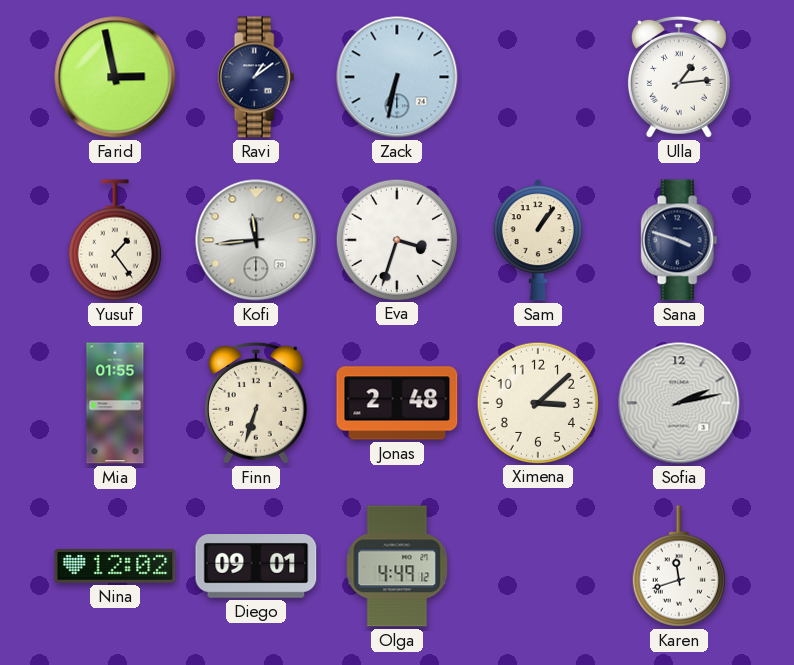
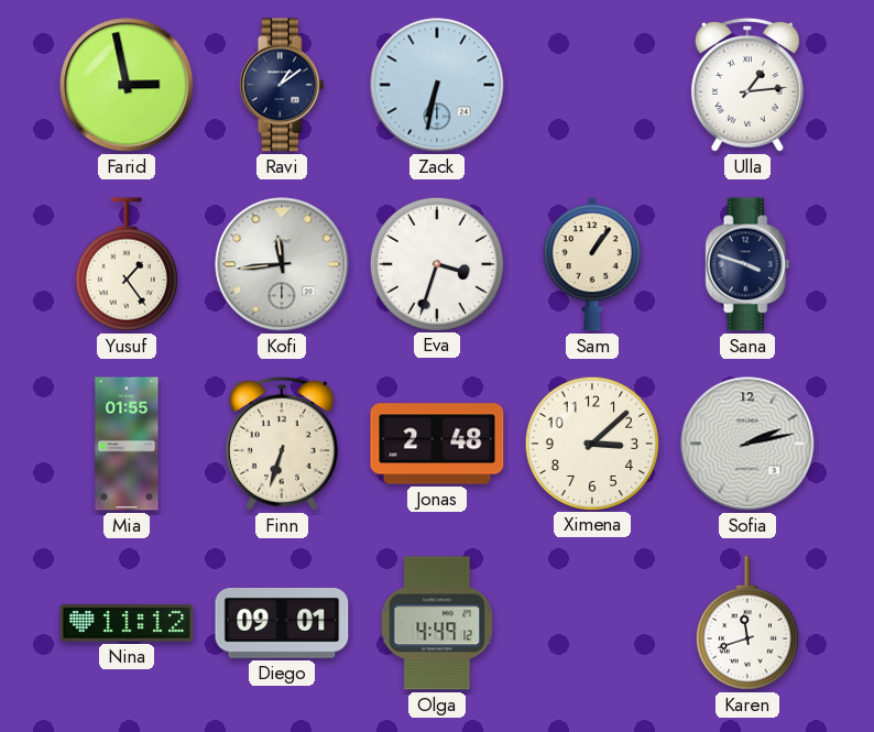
Nina: 12:02 -> 11:12
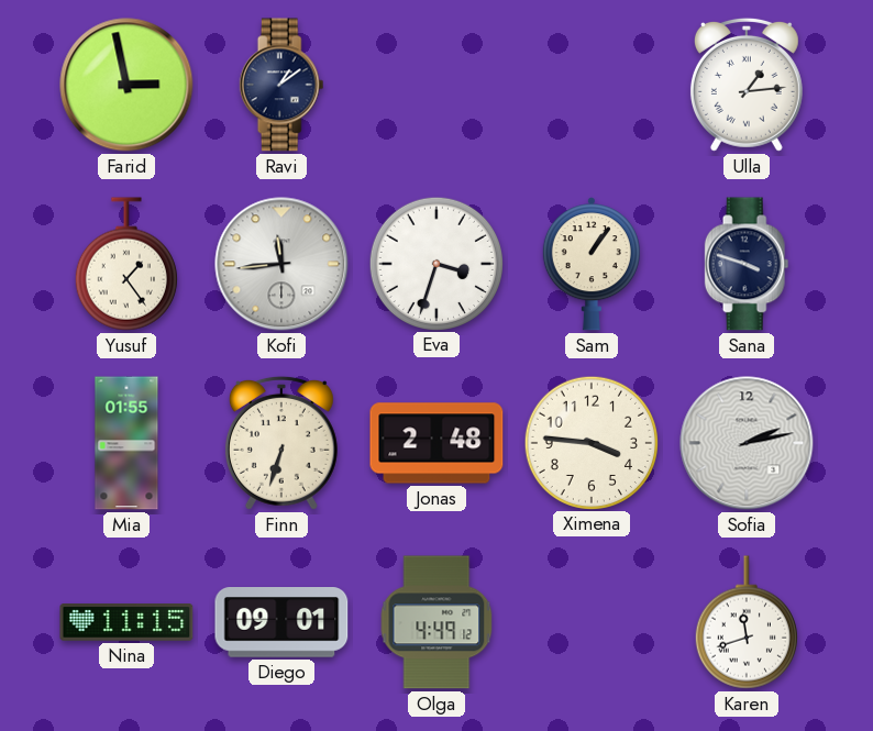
Zack: 6:32 -> none
Ximena: 3:08 -> 3:46
Nina: 11:12 -> 11:15
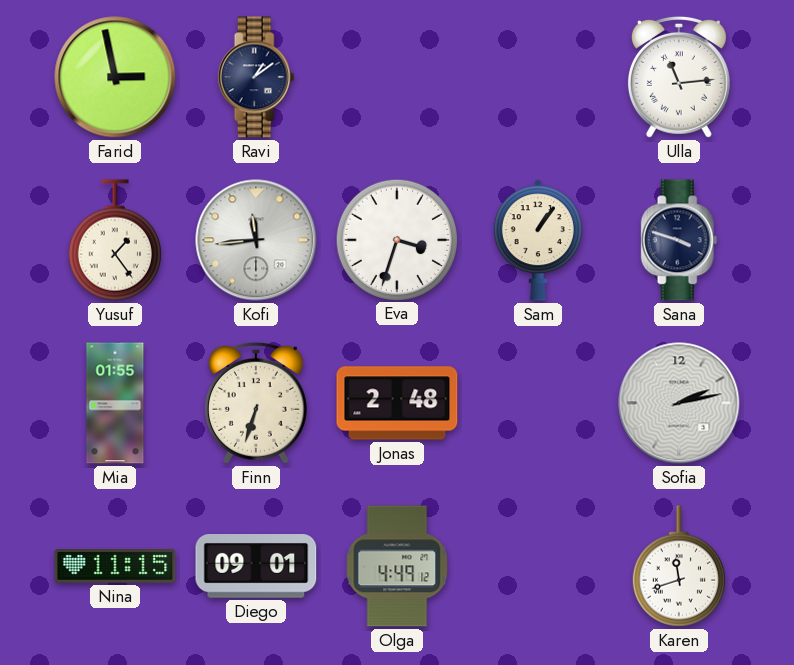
Ulla: 1:14 -> 11:14
Ximena: 3:46 -> none
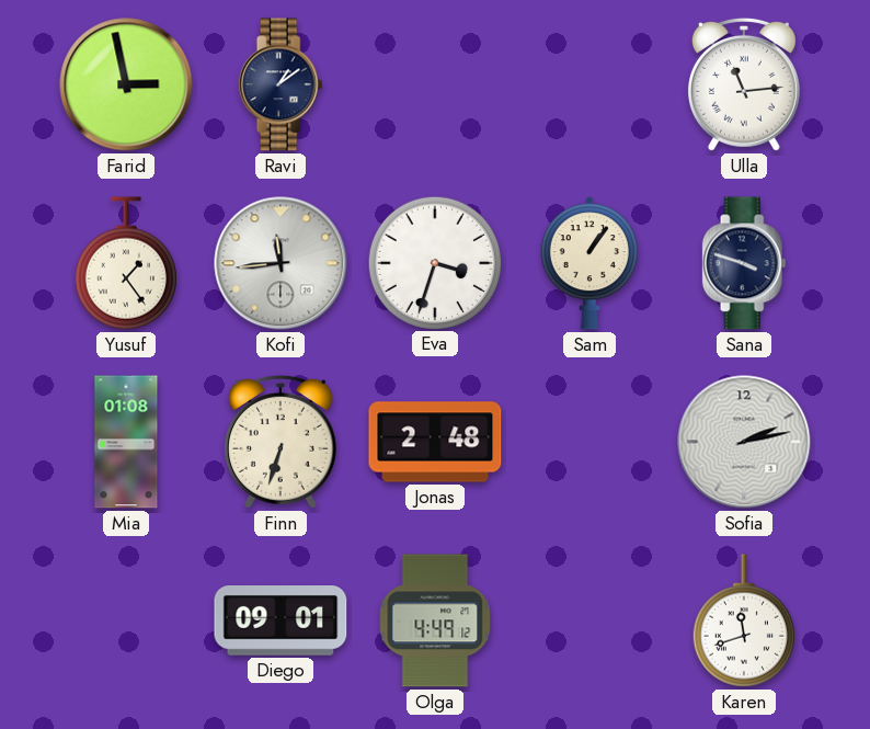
Mia: 01:55 -> 01:08
Nina: 11:15 -> none
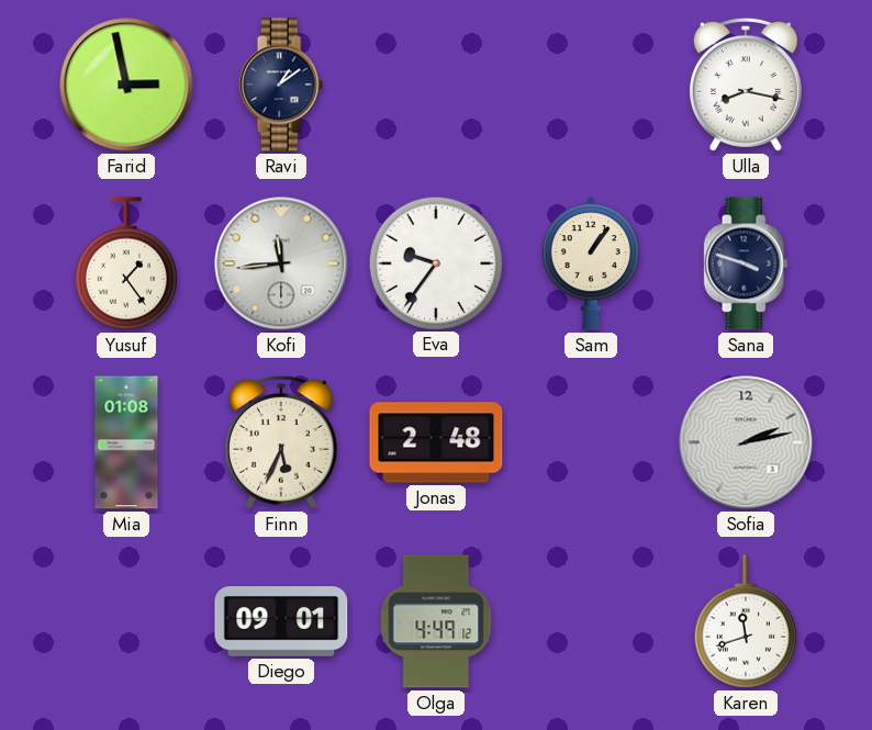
Ulla: 11:14 -> 8:17
Eva: 3:33 -> 9:36
Finn: 6:33 -> 5:34
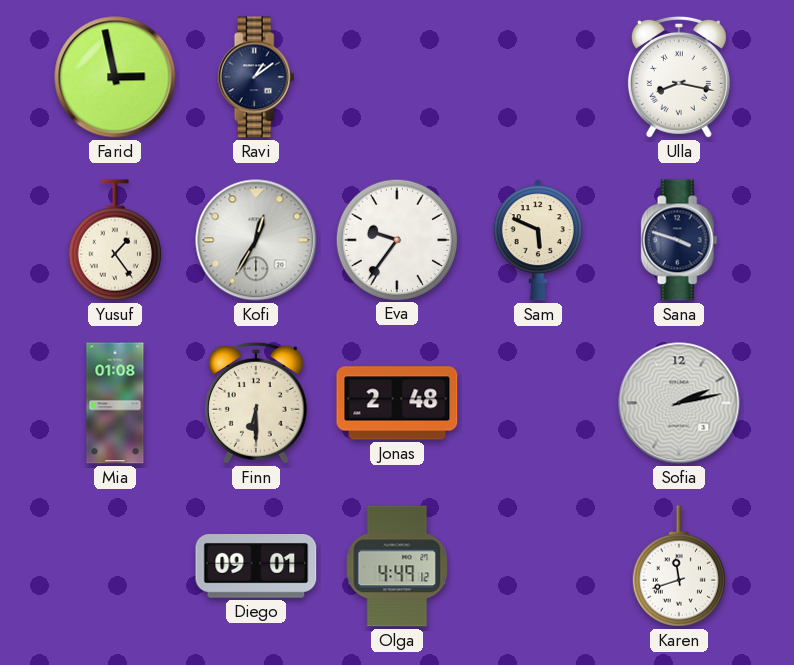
Kofi: 11:44 -> 12:35
Sam: 1:06 -> 5:49
Finn: 5:34 -> 6:30
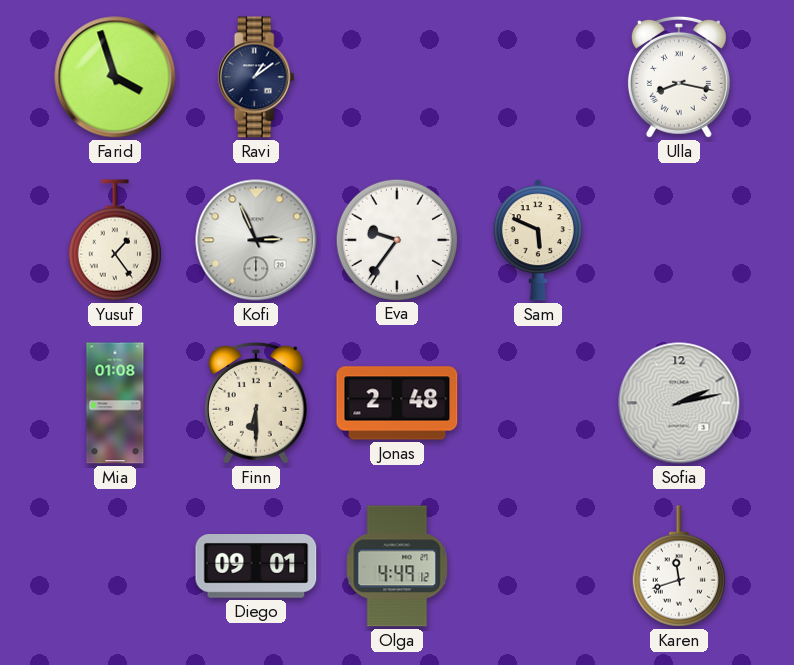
Farid: 2:58 -> 3:57
Kofi: 12:35 -> 2:56
Sana: 3:48 -> none
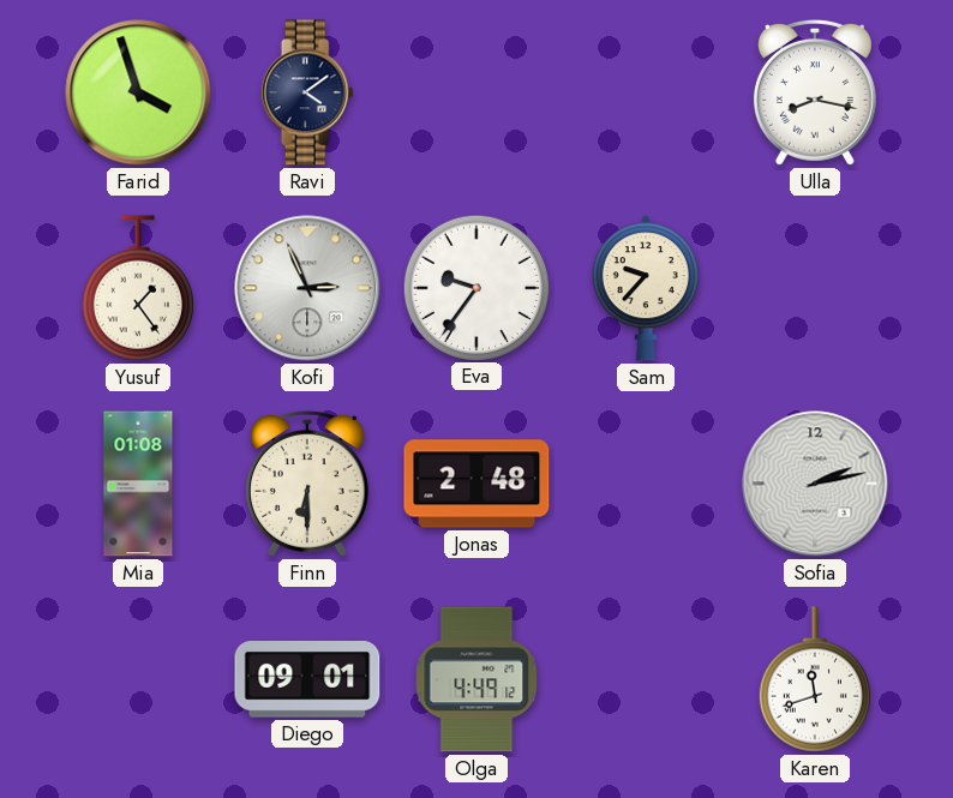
Ravi: 1:09 -> 4:09
Sam: 5:49 -> 9:37
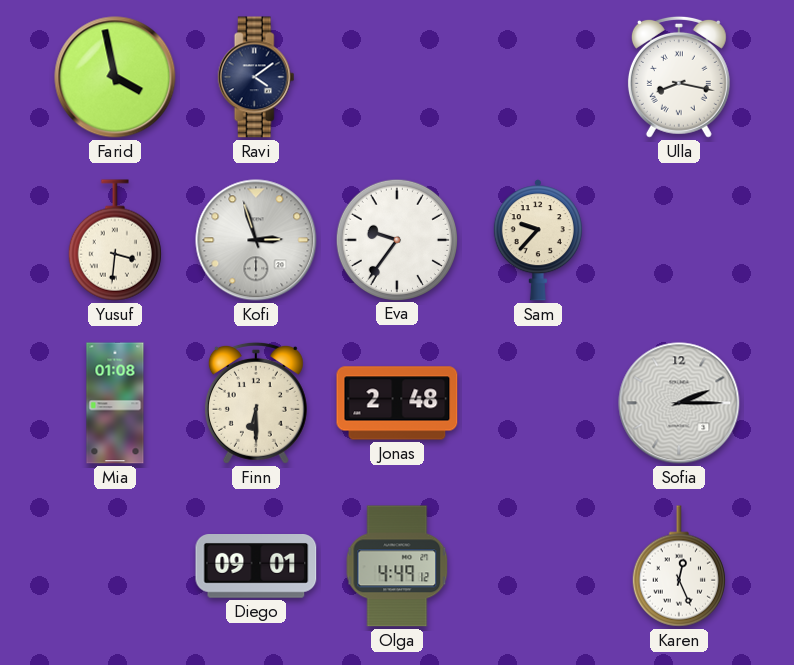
Farid: 3:57 -> 3:58
Yusuf: 1:24 -> 3:31
Kofi: 2:56 -> 2:57
Sofia: 2:13 -> 2:15
Karen: 11:42 -> 12:26
